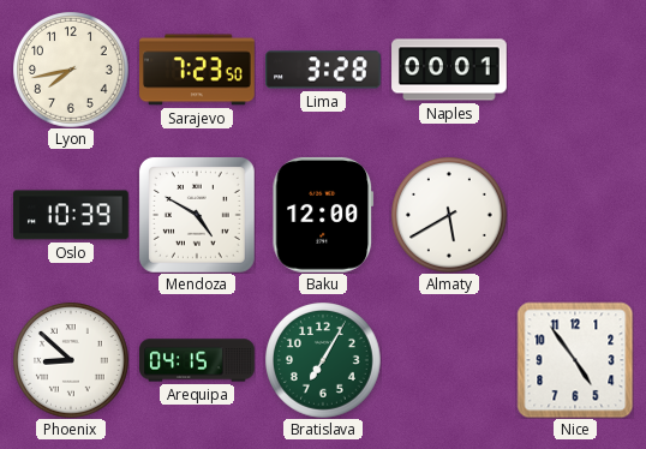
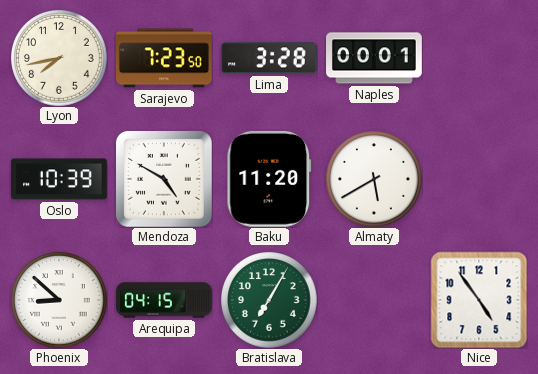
Baku: 12:00 -> 11:20
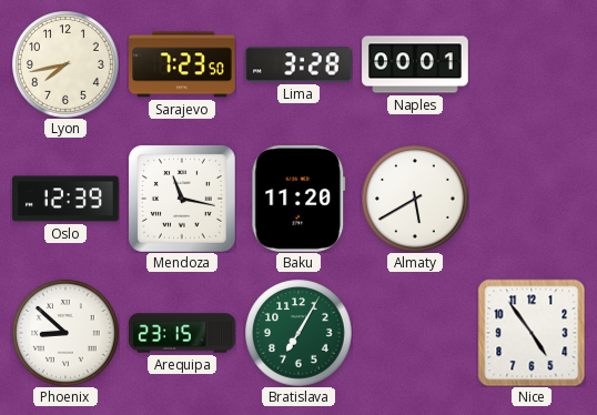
Oslo: 10:39 -> 12:39
Mendoza: 4:50 -> 11:17
Arequipa: 04:15 -> 23:15
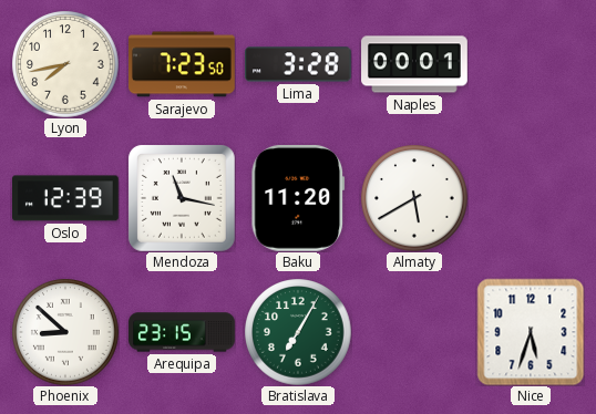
Nice: 4:54 -> 5:33
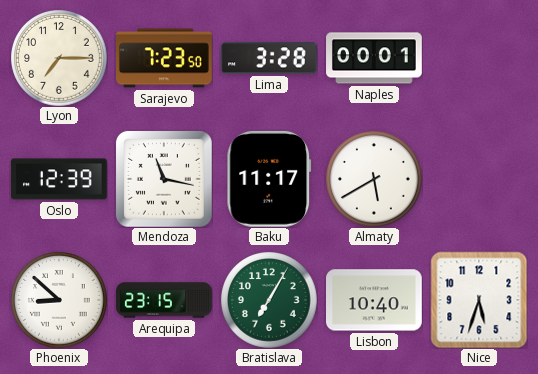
Lyon: 7:43 -> 7:15
Baku: 11:20 -> 11:17
Lisbon: none -> 10:40
